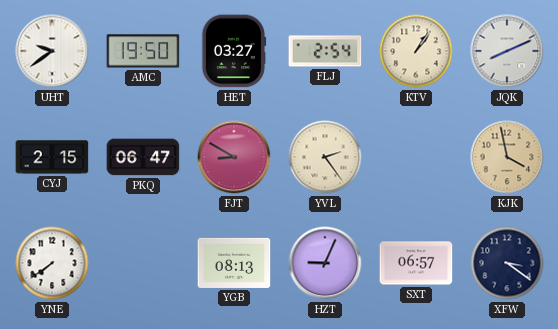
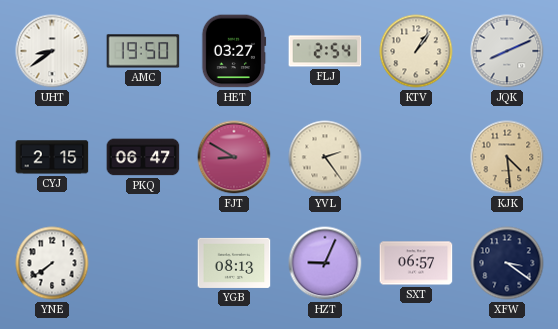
UHT: 9:39 -> 8:39
KJK: 3:58 -> 4:29
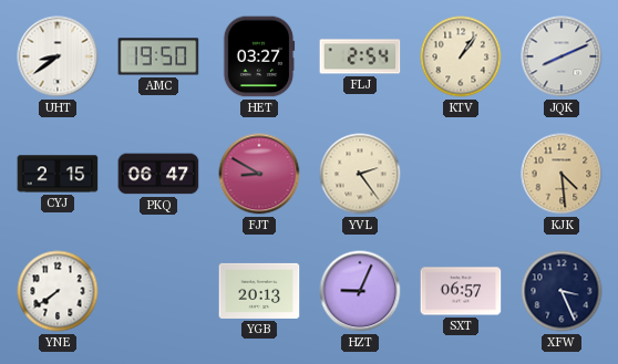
YGB: 08:13 -> 20:13
XFW: 3:21 -> 3:26
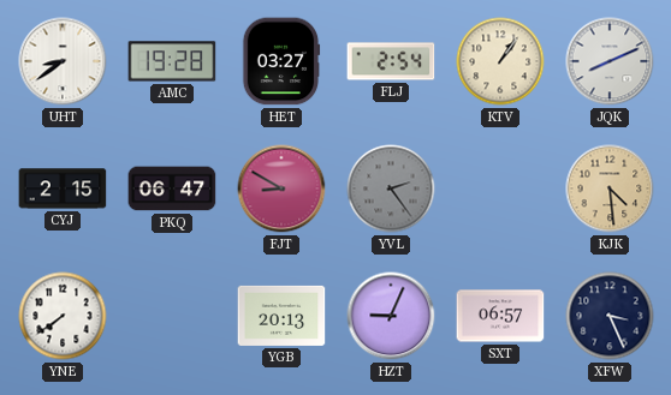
AMC: 19:50 -> 19:28
YVL dial: cream -> grey
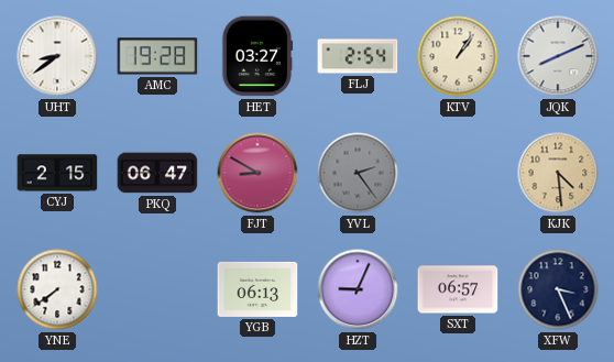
YGB: 20:13 -> 06:13
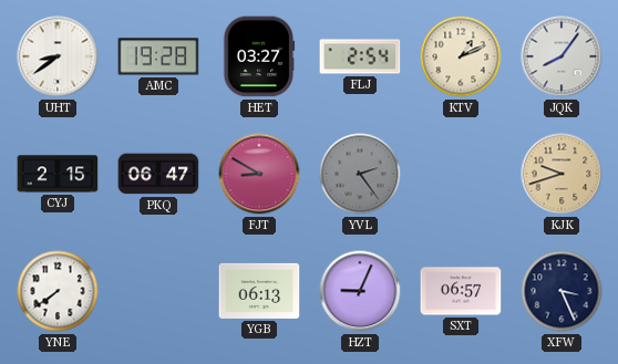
KTV: 1:06 -> 1:11
JQK: 8:11 -> 8:06
KJK: 4:29 -> 9:42
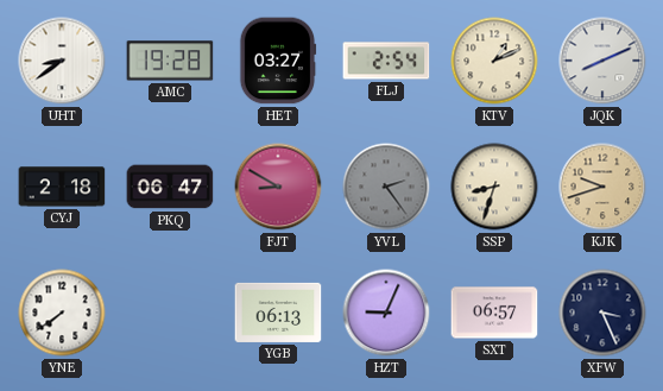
JQK: 8:06 -> 8:11
CYJ: 2:15 -> 2:18
SSP: none -> 8:33
